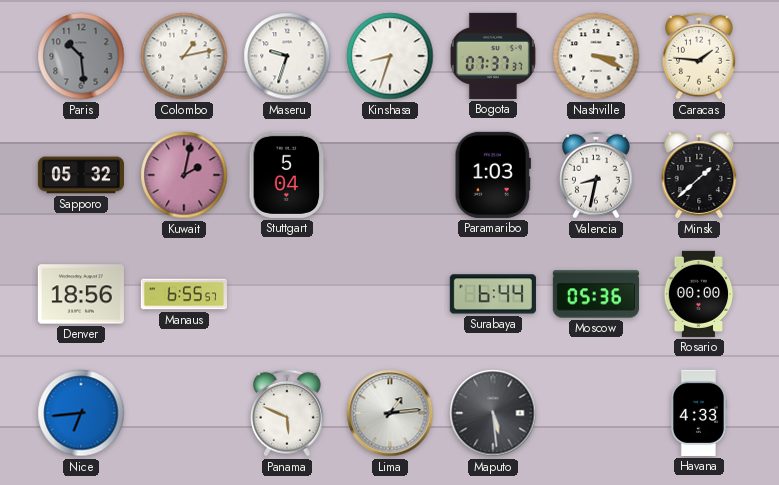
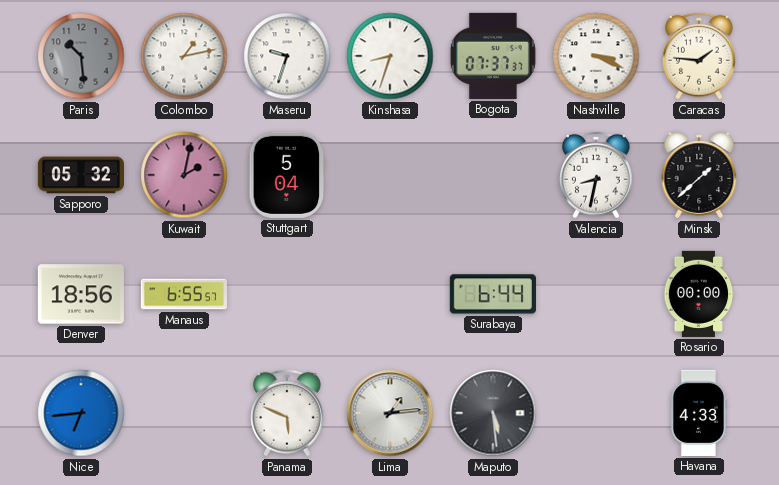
Paramaribo: 1:03 -> none
Moscow: 05:36 -> none
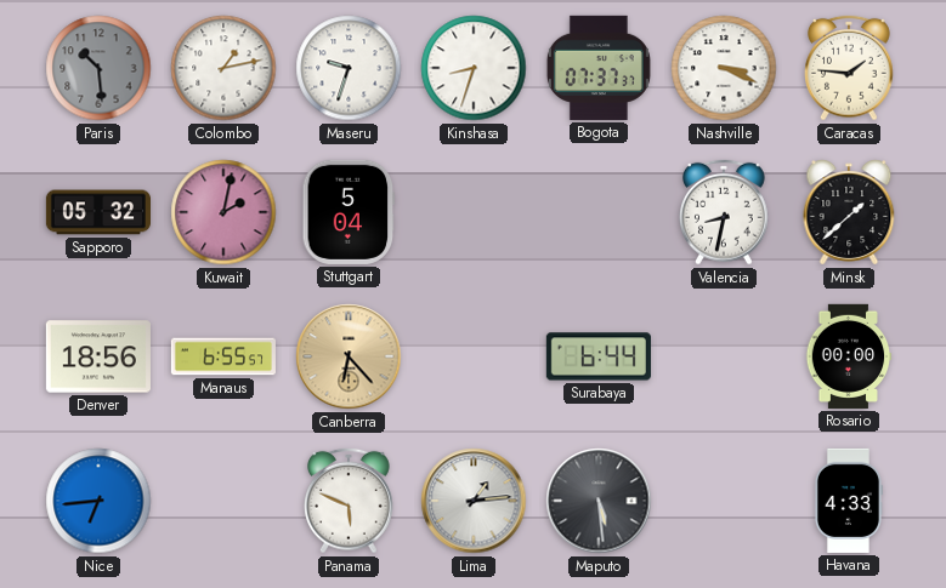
Canberra: none -> 6:23
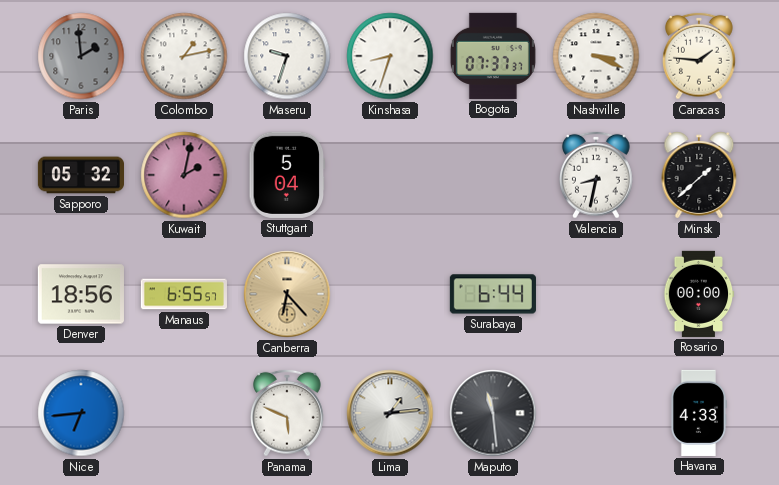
Paris: 10:29 -> 1:59
Maputo: 5:29 -> 11:29
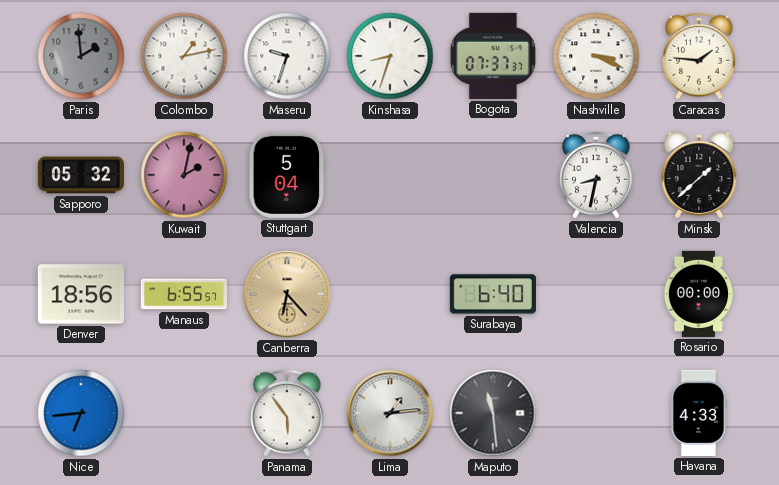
Surabaya: 6:44 -> 6:40
Panama: 5:49 -> 5:54
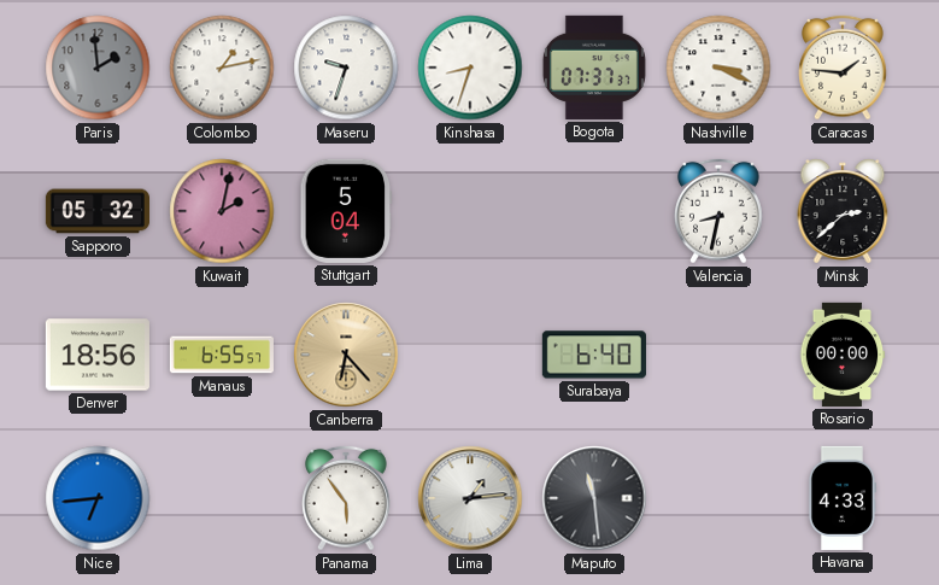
Minsk: 1:38 -> 2:38
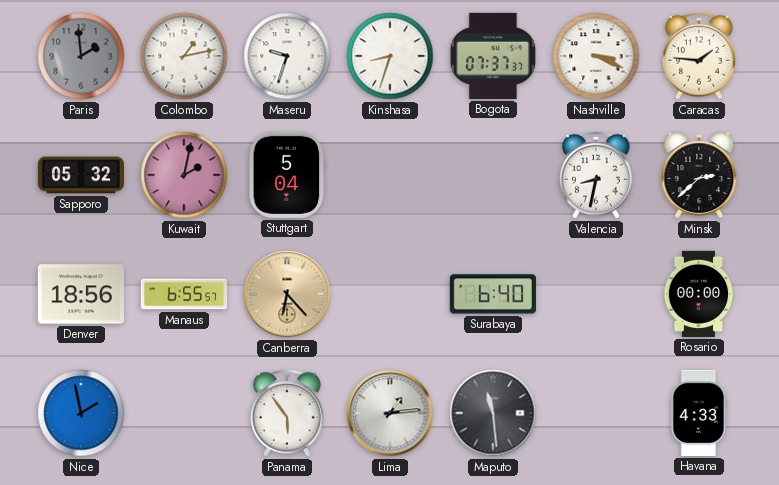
Nice: 6:44 -> 1:58
